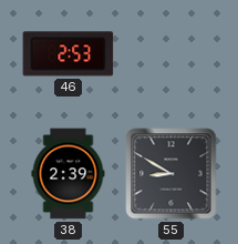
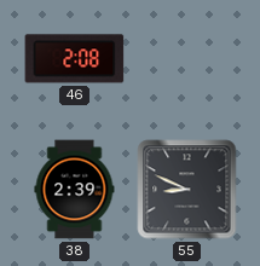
46: 2:53 -> 2:08
55: 8:50 -> 8:49
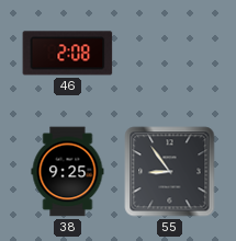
38: 2:39 -> 9:25
55: 8:49 -> 8:54
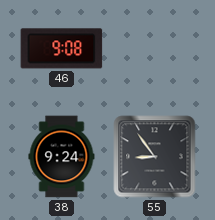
46: 2:08 -> 9:08
38: 9:25 -> 9:24
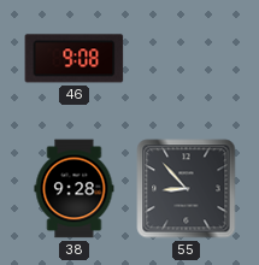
38: 9:24 -> 9:28
55: 8:54 -> 8:53
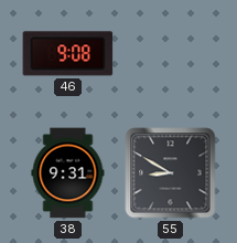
38: 9:28 -> 9:31
55: 8:53 -> 8:50
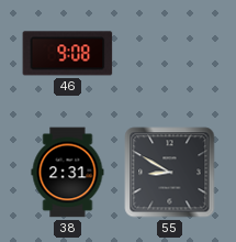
38: 9:31 -> 2:31
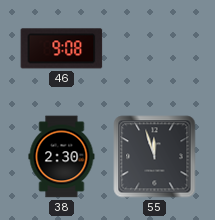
38: 2:31 -> 2:30
55: 8:50 -> 11:57
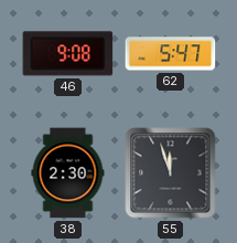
62: none -> 5:47
